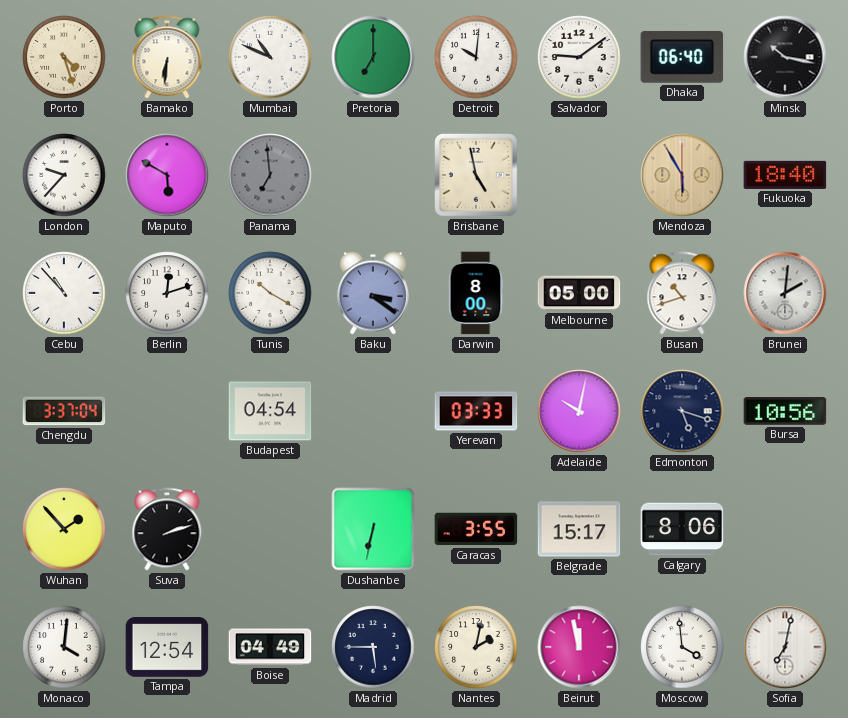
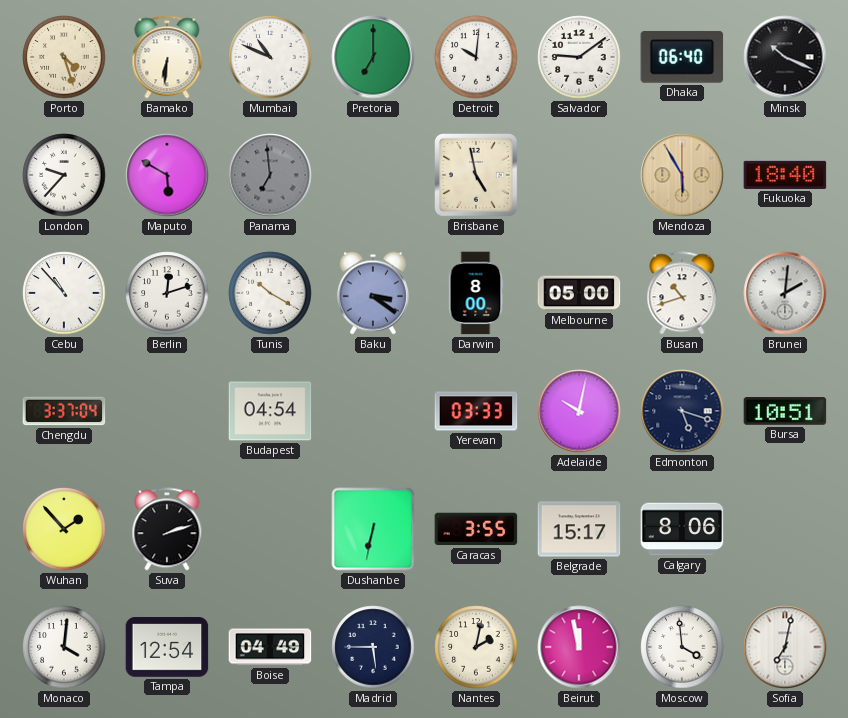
Minsk: 10:17 -> 10:19
Bursa: 10:56 -> 10:51
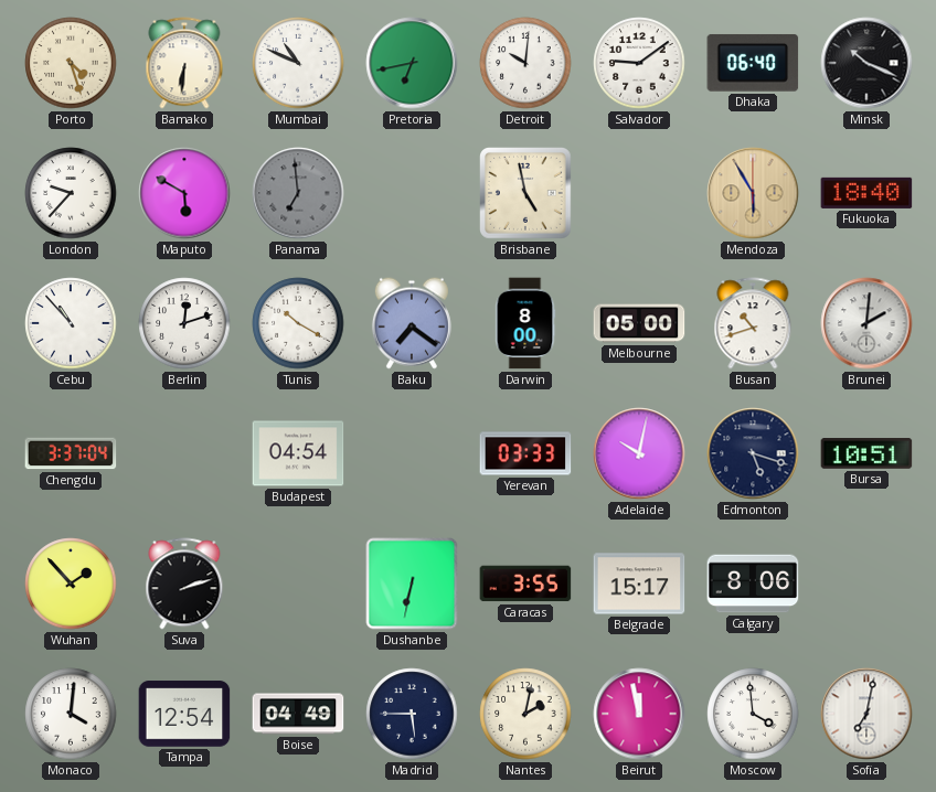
Pretoria: 7:00 -> 6:43
Baku: 3:21 -> 7:21
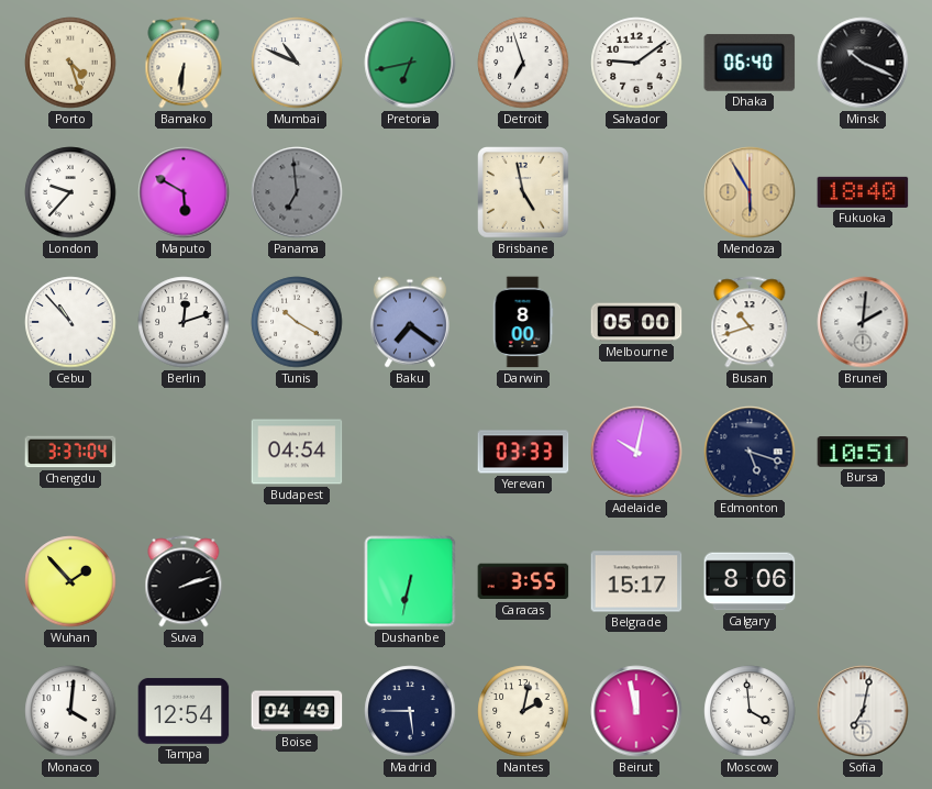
Detroit: 10:01 -> 6:57
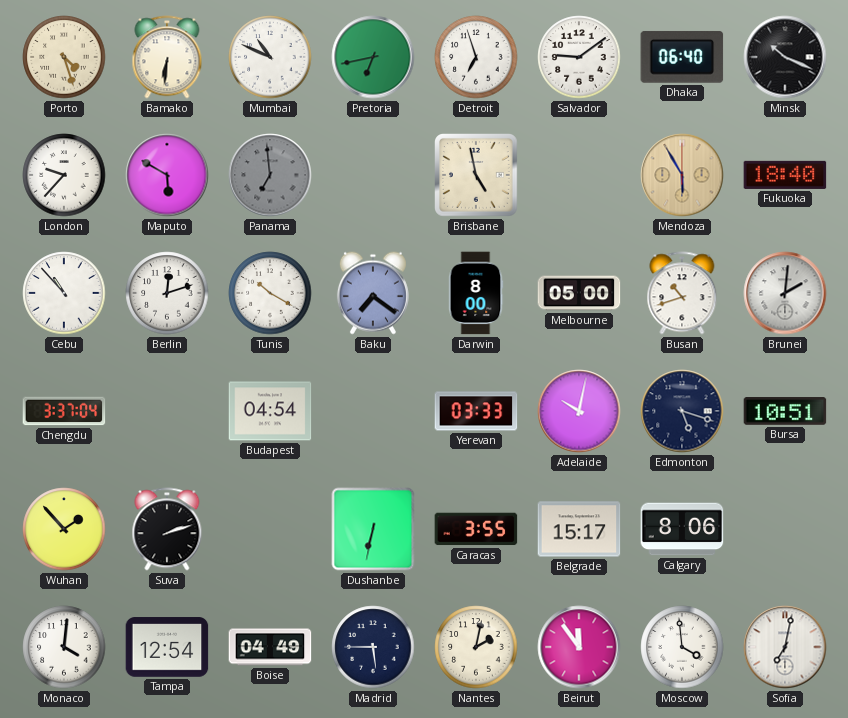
Beirut: 11:58 -> 11:54
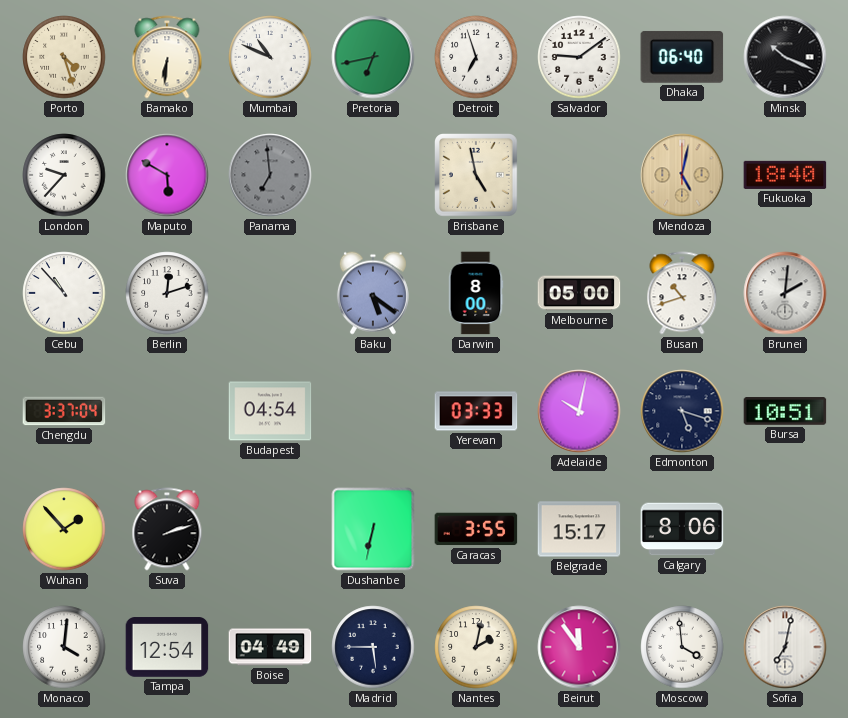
Mendoza: 5:55 -> 5:02
Tunis: 10:20 -> none
Baku: 7:21 -> 5:21
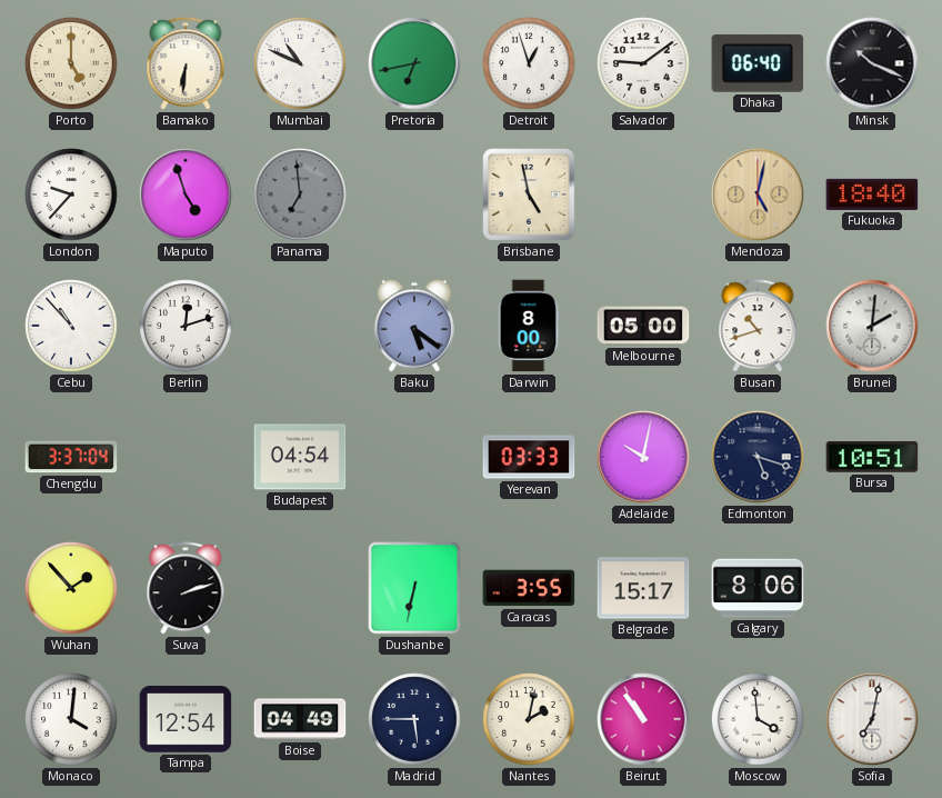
Porto: 4:27 -> 5:00
Detroit: 6:57 -> 12:57
Maputo: 5:50 -> 4:57
Beirut: 11:54 -> 10:54
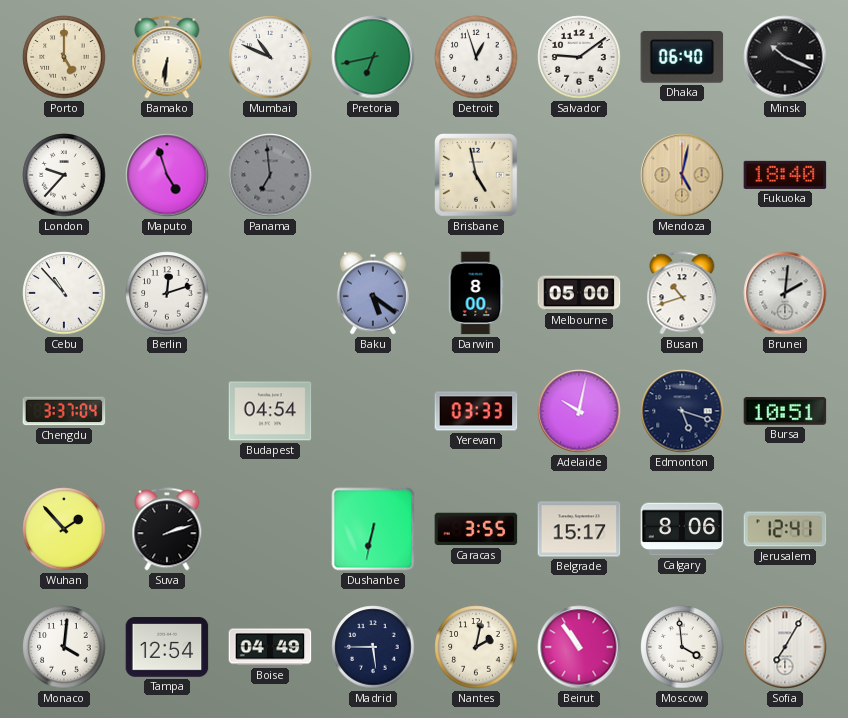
Jerusalem: none -> 12:41
Sofia: 7:02 -> 7:05
